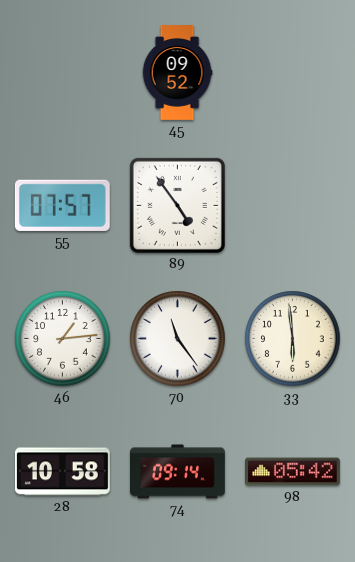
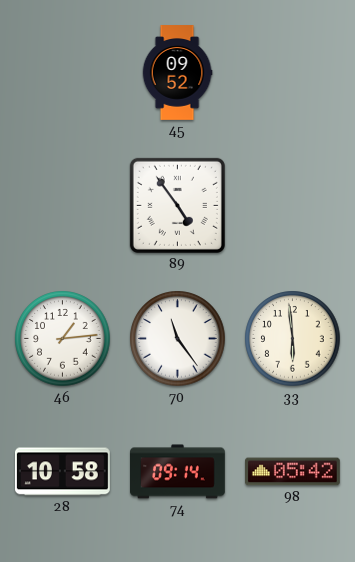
55: 07:57 -> none
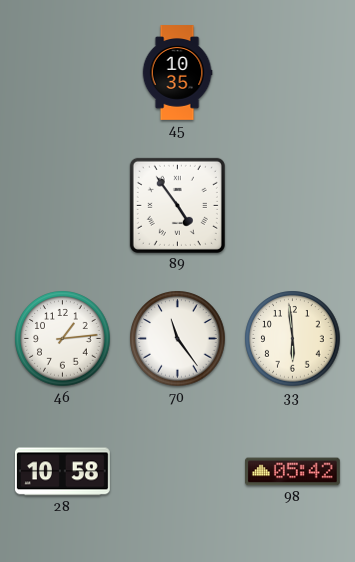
45: 09:52 -> 10:35
74: 09:14 -> none
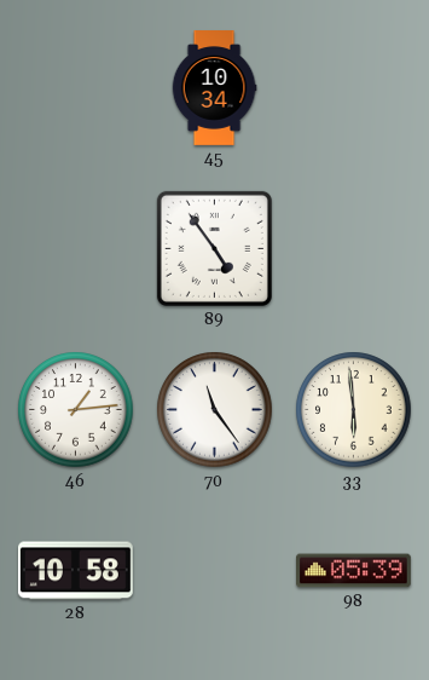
45: 10:35 -> 10:34
98: 05:42 -> 05:39
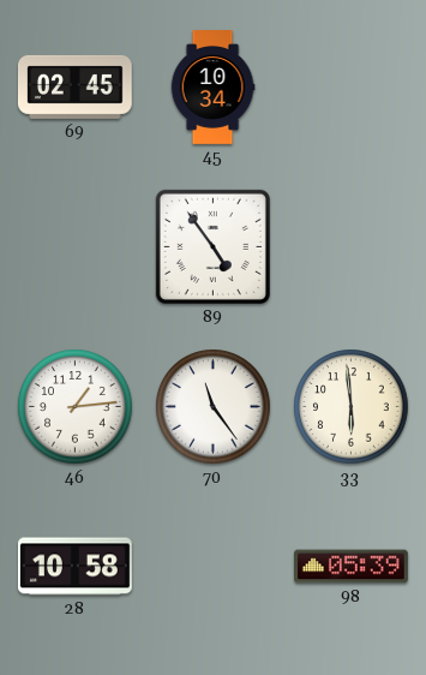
69: none -> 02:45
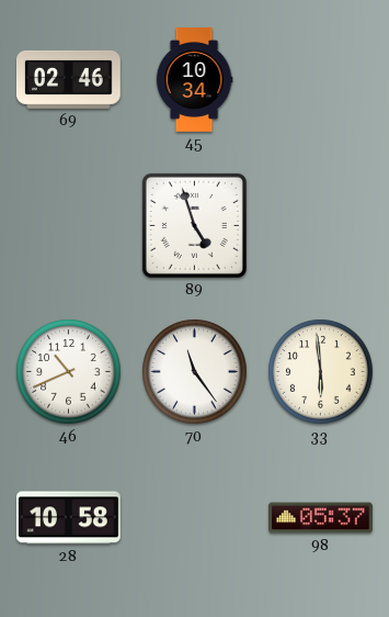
69: 02:45 -> 02:46
89: 4:54 -> 4:57
46: 1:14 -> 10:41
98: 05:39 -> 05:37
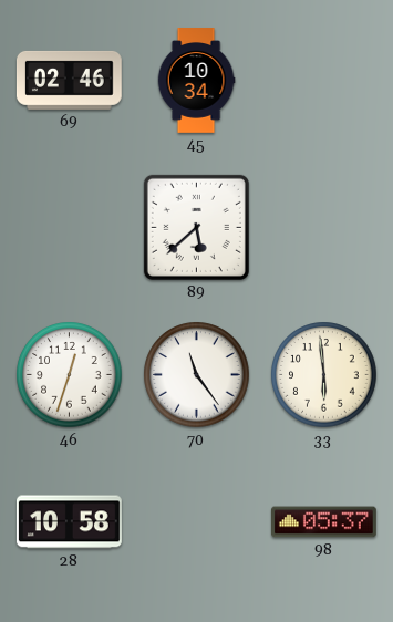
89: 4:57 -> 5:38
46: 10:41 -> 12:33
